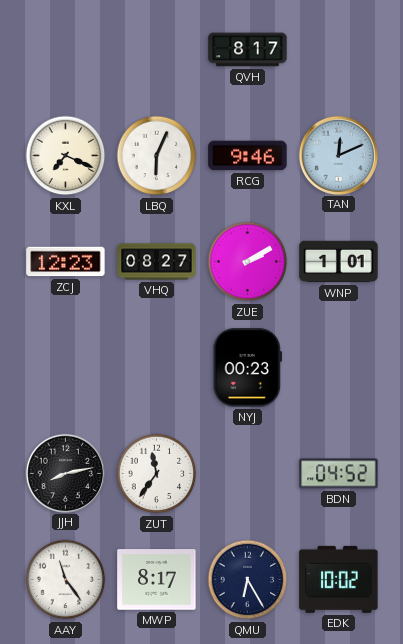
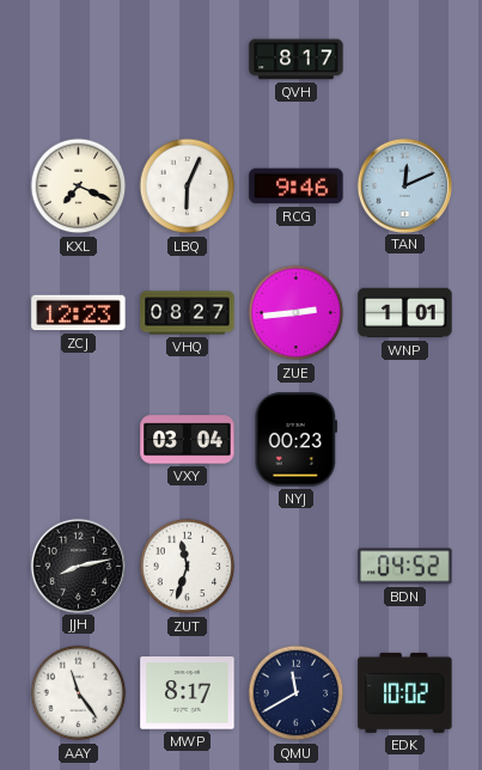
ZUE: 2:10 -> 2:44
VXY: none -> 03:04
ZUT: 11:36 -> 11:33
QMU: 6:25 -> 11:40
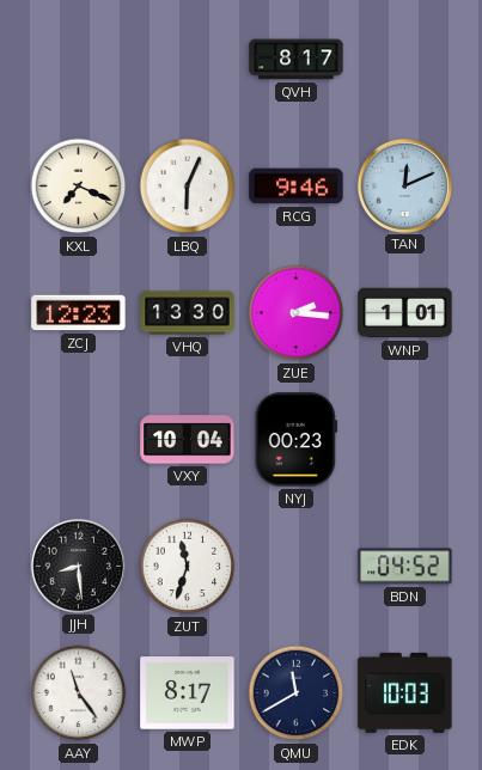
VHQ: 08:27 -> 13:30
ZUE: 2:44 -> 2:16
VXY: 03:04 -> 10:04
JJH: 8:13 -> 8:29
EDK: 10:02 -> 10:03
